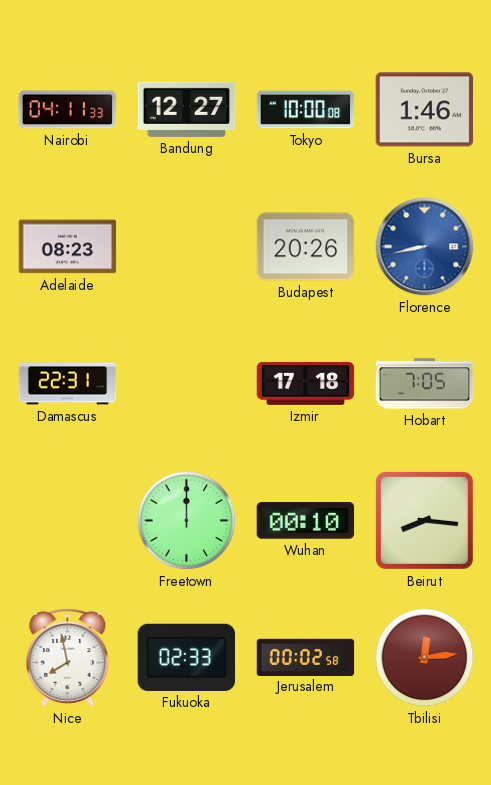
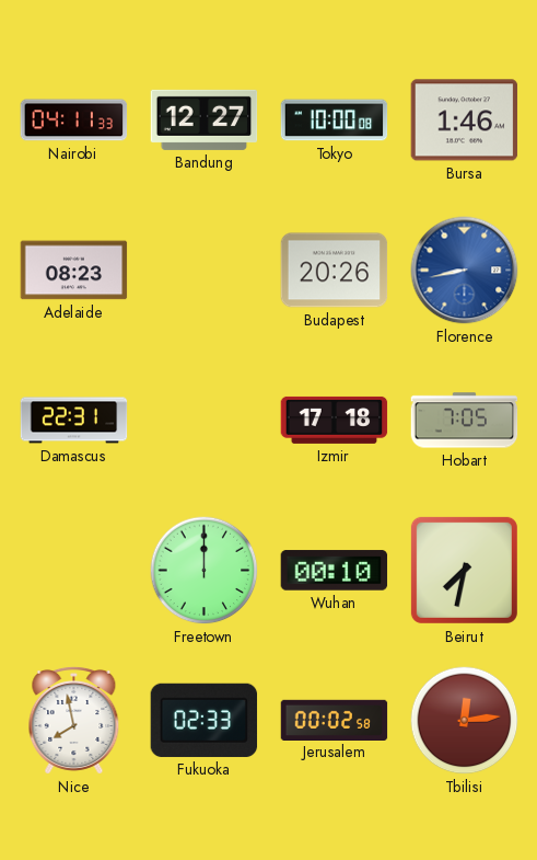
Beirut: 8:16 -> 7:32
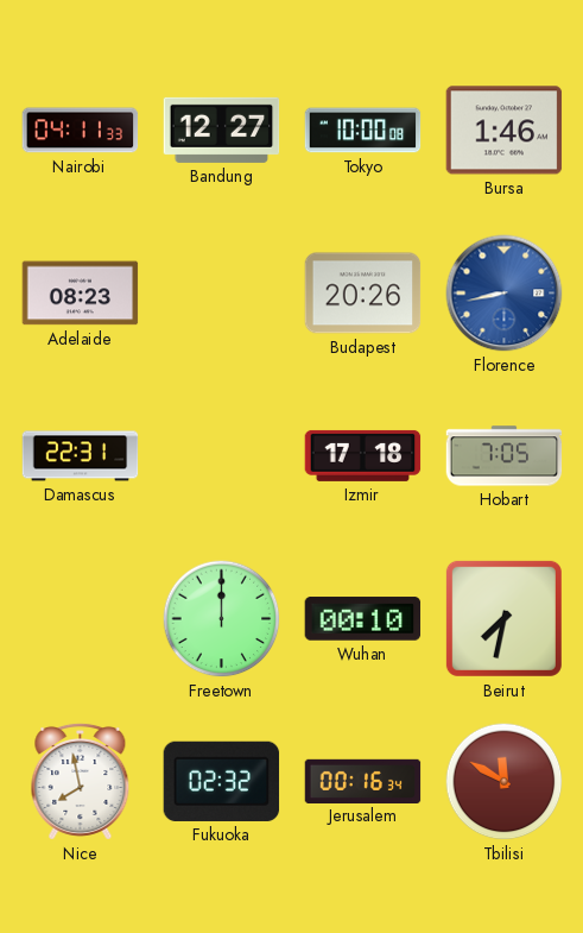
Fukuoka: 02:33 -> 02:32
Jerusalem: 00:02 -> 00:16
Tbilisi: 12:14 -> 11:50
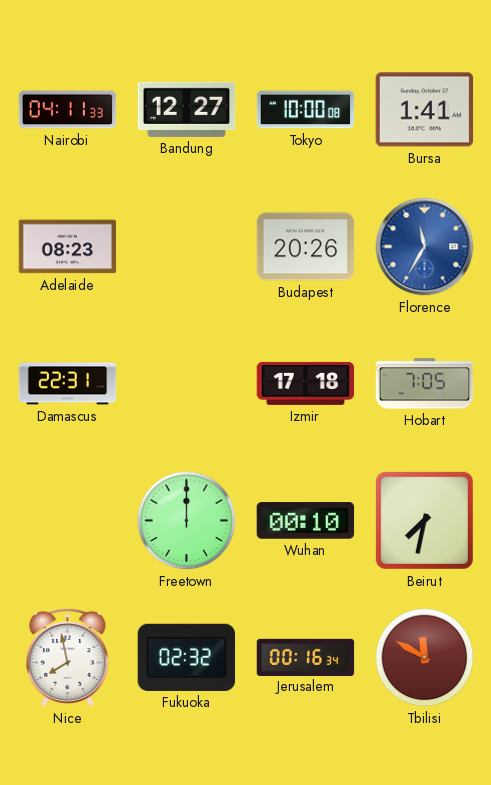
Bursa: 1:46 -> 1:41
Florence: 8:43 -> 11:35
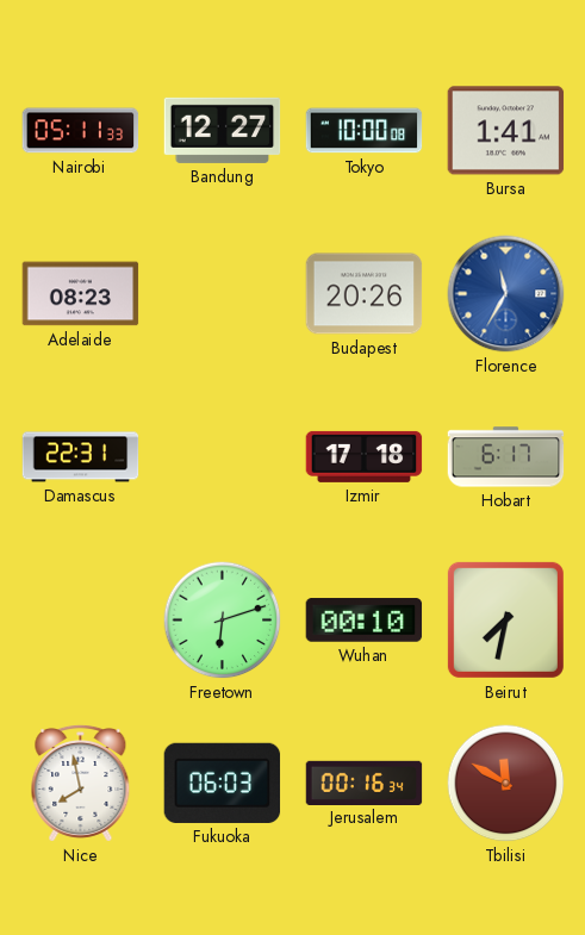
Nairobi: 04:11 -> 05:11
Hobart: 7:05 -> 6:17
Freetown: 12:00 -> 6:12
Fukuoka: 02:32 -> 06:03
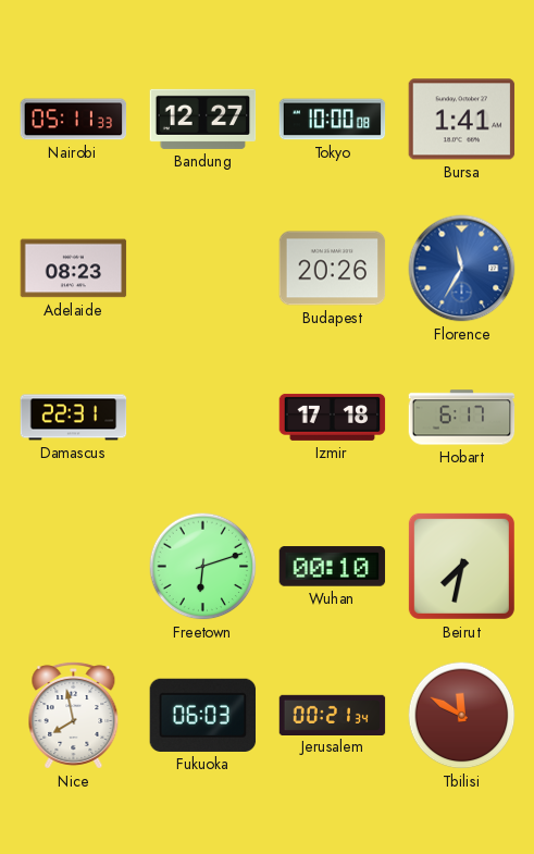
Jerusalem: 00:16 -> 00:21
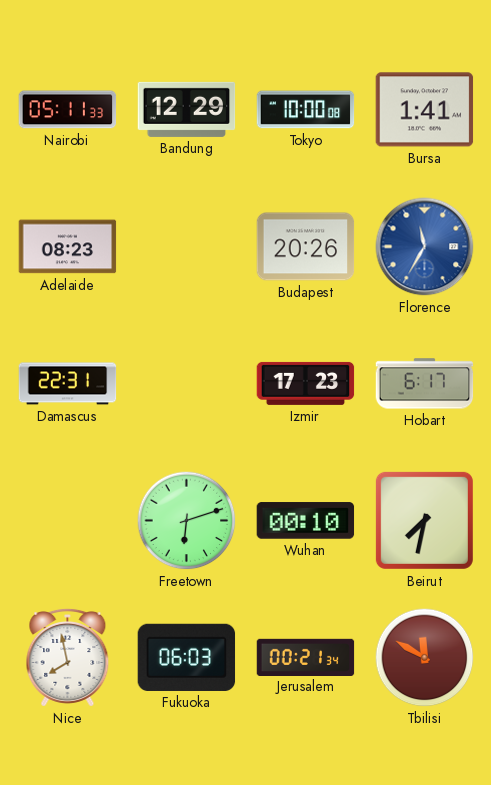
Bandung: 12:27 -> 12:29
Izmir: 17:18 -> 17:23
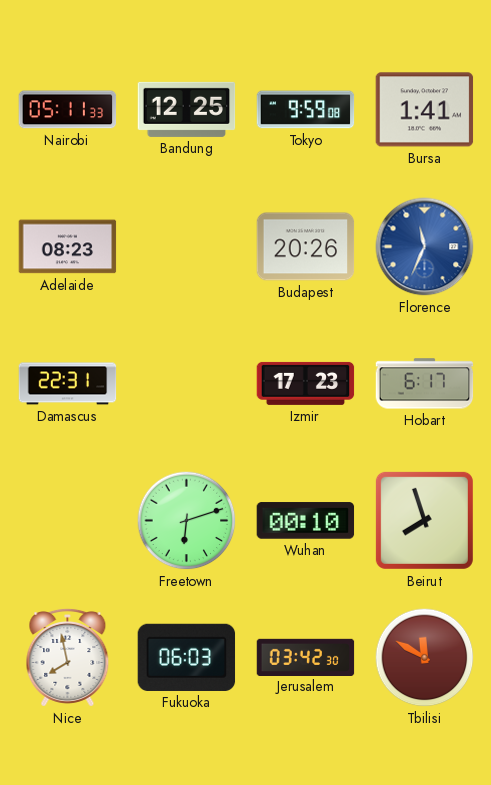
Bandung: 12:29 -> 12:25
Tokyo: 10:00 -> 9:59
Florence: 11:35 -> 11:34
Beirut: 7:32 -> 7:57
Jerusalem: 00:21 -> 03:42
